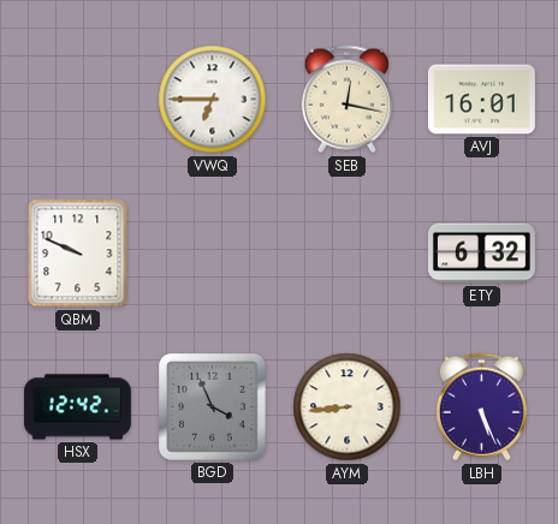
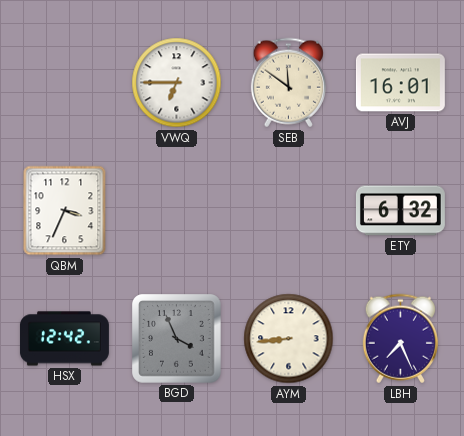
SEB: 12:17 -> 11:51
QBM: 9:49 -> 3:34
LBH: 5:26 -> 7:26
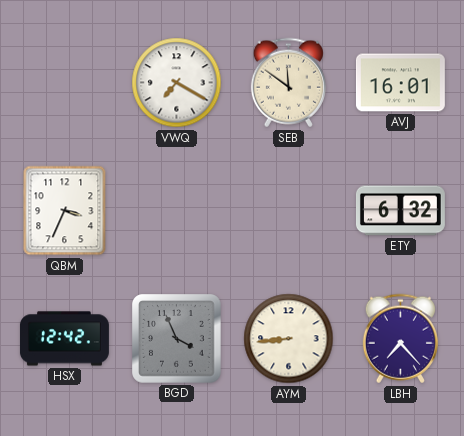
VWQ: 6:45 -> 7:20
LBH: 7:26 -> 7:23
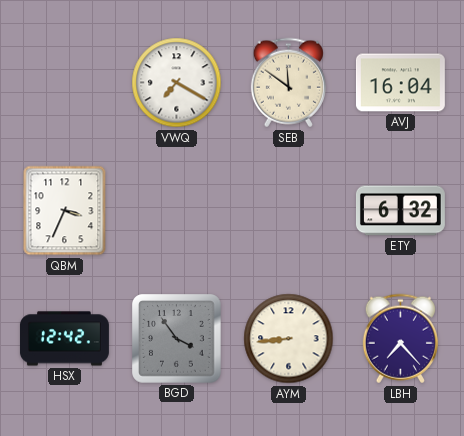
AVJ: 16:01 -> 16:04
BGD: 3:56 -> 3:54
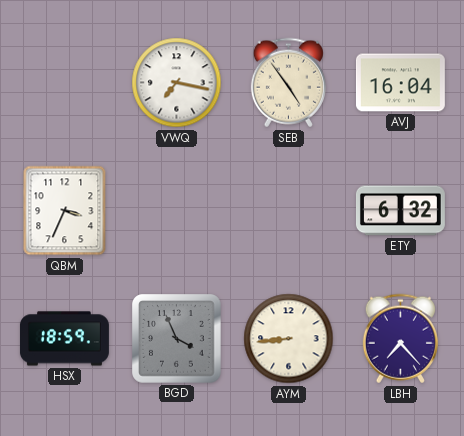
VWQ: 7:20 -> 7:17
SEB: 11:51 -> 4:54
HSX: 12:42 -> 18:59
BGD: 3:54 -> 3:56
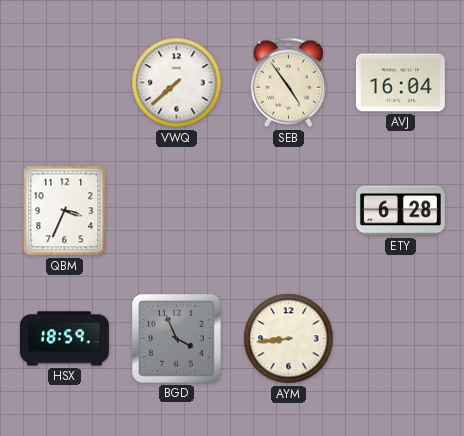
VWQ: 7:17 -> 7:38
ETY: 6:32 -> 6:28
LBH: 7:23 -> none
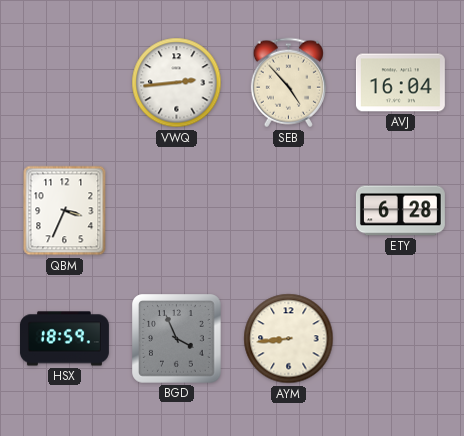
VWQ: 7:38 -> 2:44
SEB: 4:54 -> 4:53
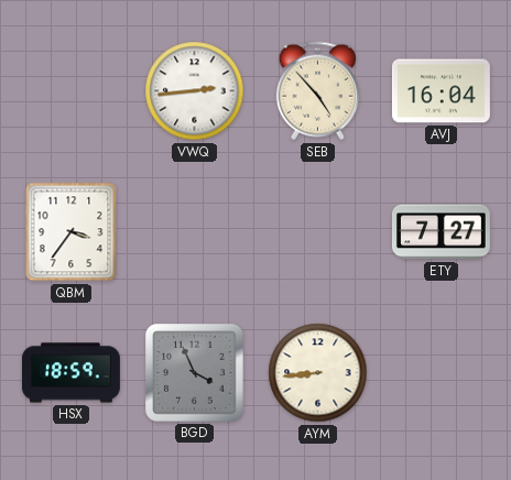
QBM: 3:34 -> 3:36
ETY: 6:28 -> 7:27
